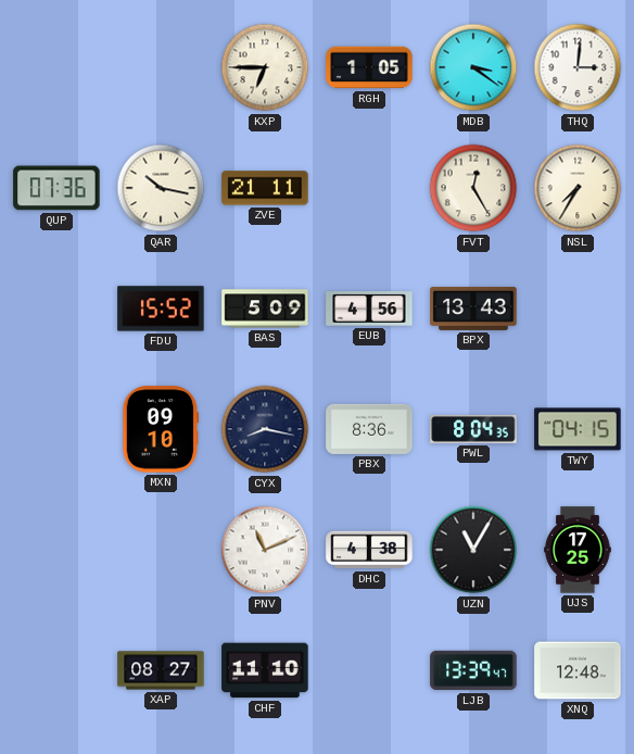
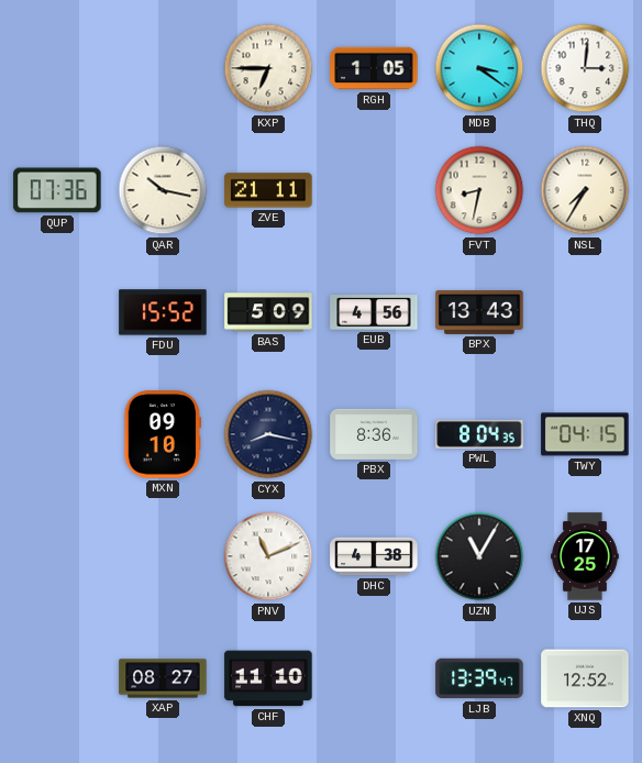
FVT: 12:25 -> 8:32
XNQ: 12:48 -> 12:52
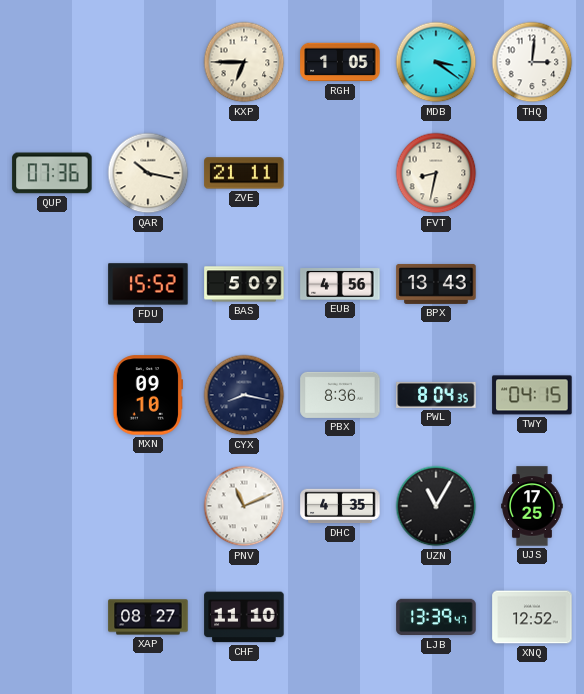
NSL: 7:35 -> none
DHC: 4:38 -> 4:35
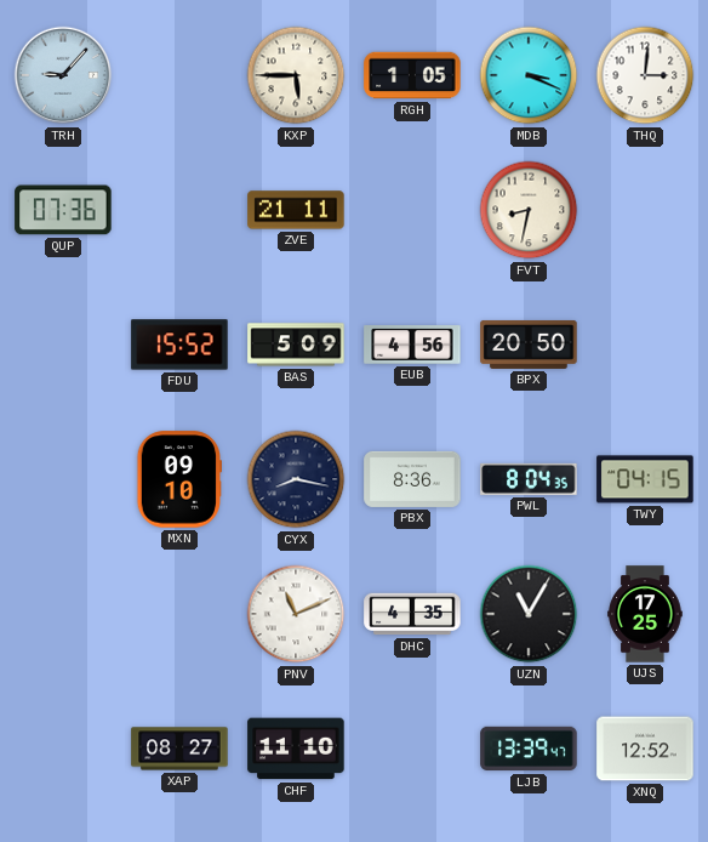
TRH: none -> 9:07
KXP: 6:45 -> 5:45
MDB: 3:21 -> 3:19
QAR: 10:17 -> none
BPX: 13:43 -> 20:50
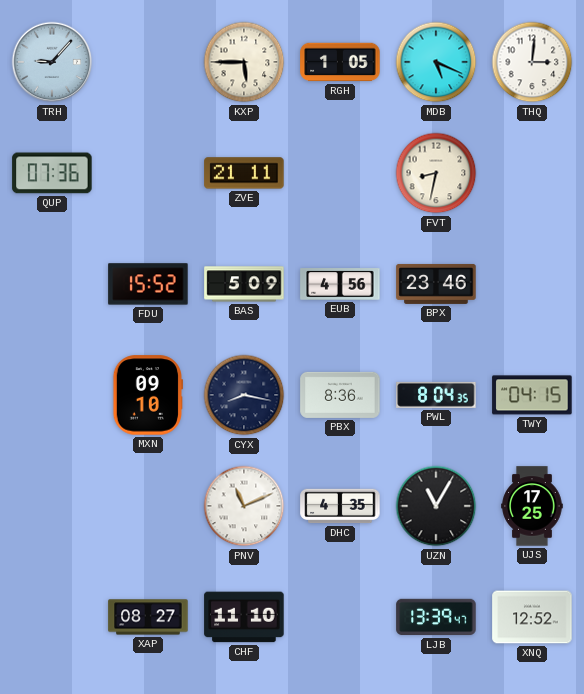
MDB: 3:19 -> 5:19
BPX: 20:50 -> 23:46
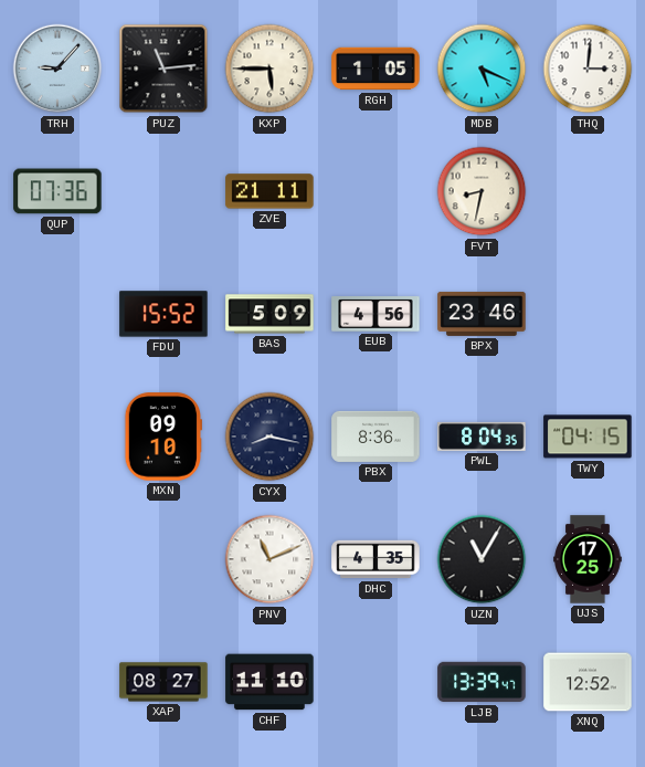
PUZ: none -> 11:14
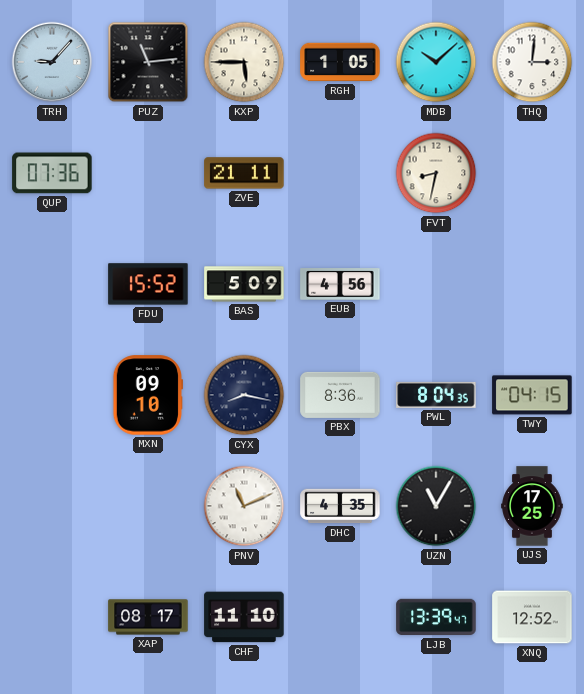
MDB: 5:19 -> 10:08
BPX: 23:46 -> none
XAP: 08:27 -> 08:17
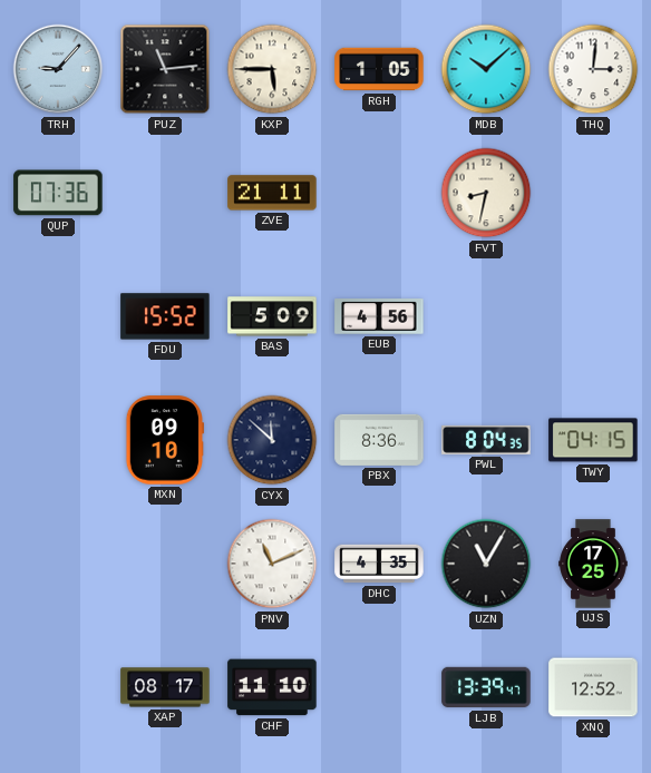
CYX: 8:17 -> 11:52
